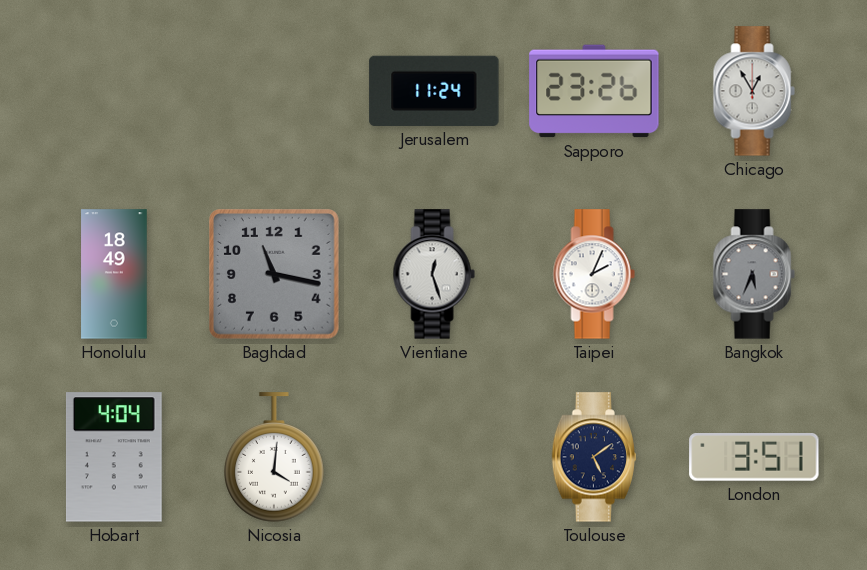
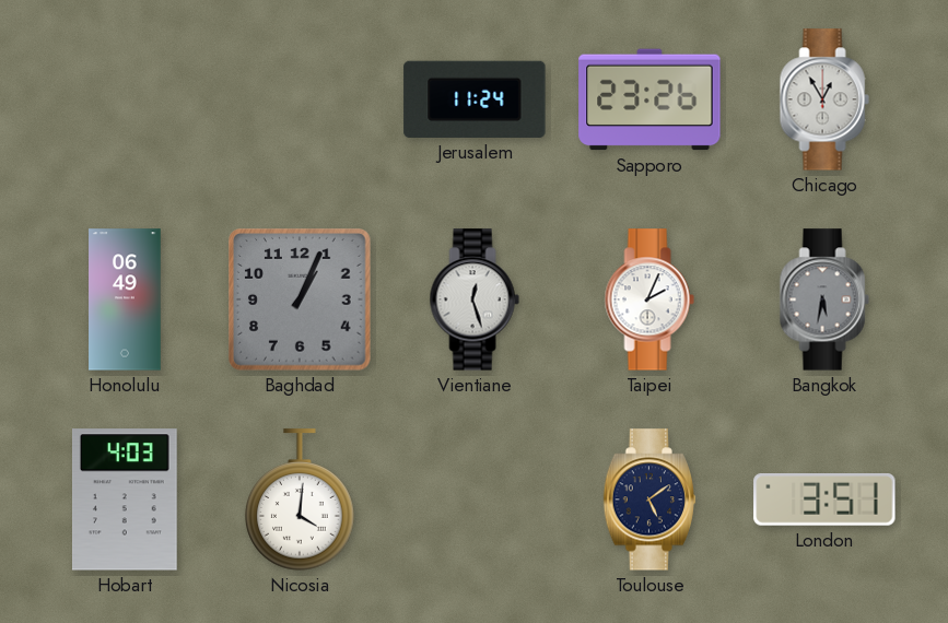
Honolulu: 18:49 -> 06:49
Baghdad: 11:17 -> 1:04
Bangkok: 5:34 -> 5:32
Hobart: 4:04 -> 4:03
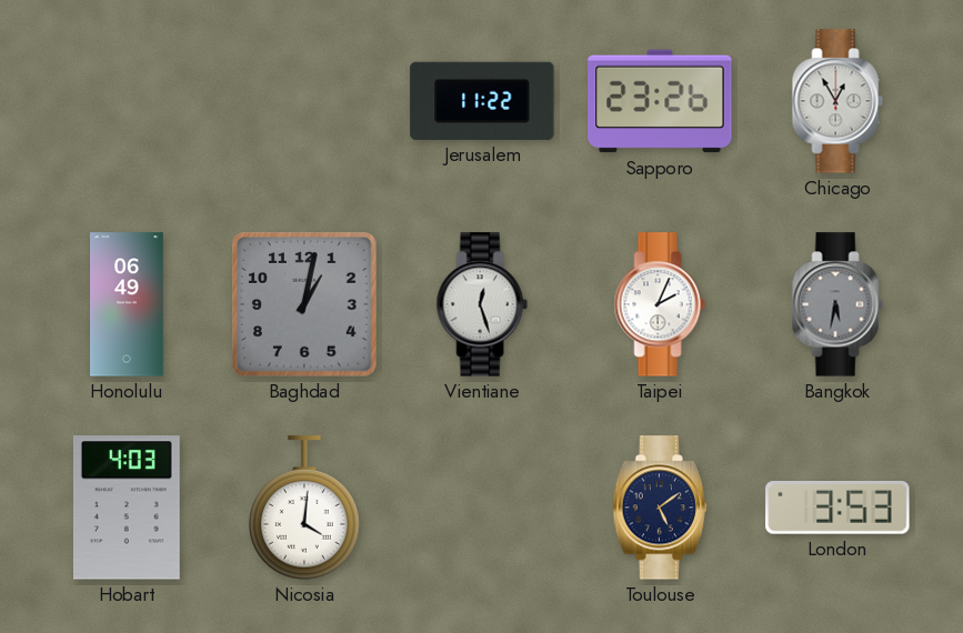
Jerusalem: 11:24 -> 11:22
Baghdad: 1:04 -> 1:02
London: 3:51 -> 3:53
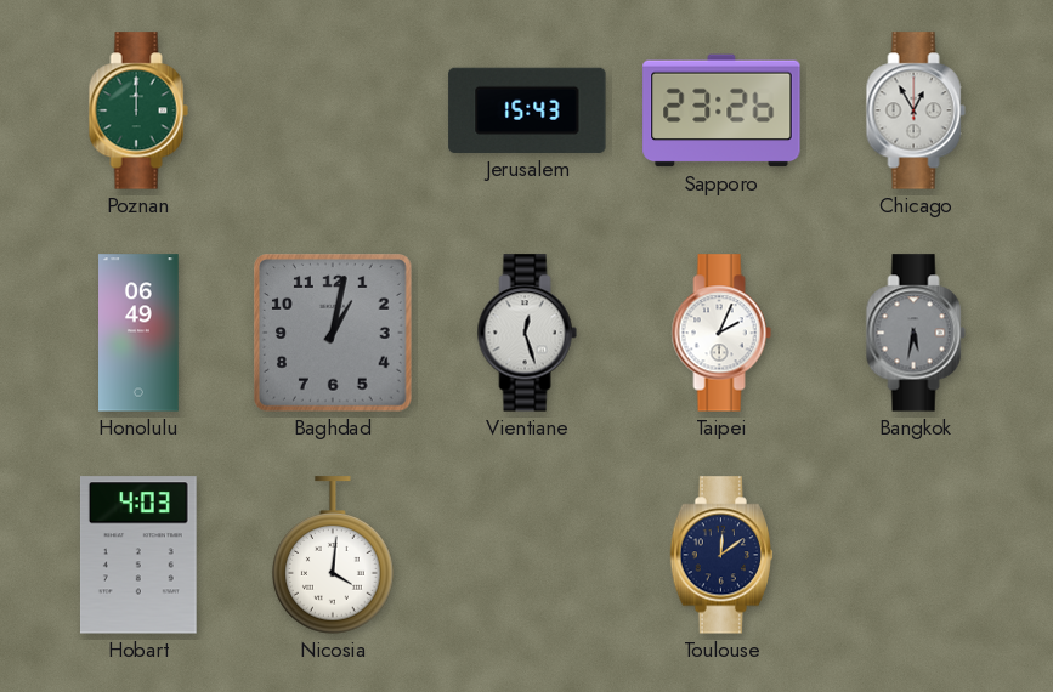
Poznan: none -> 12:00
Jerusalem: 11:22 -> 15:43
Toulouse: 5:09 -> 12:09
London: 3:53 -> none
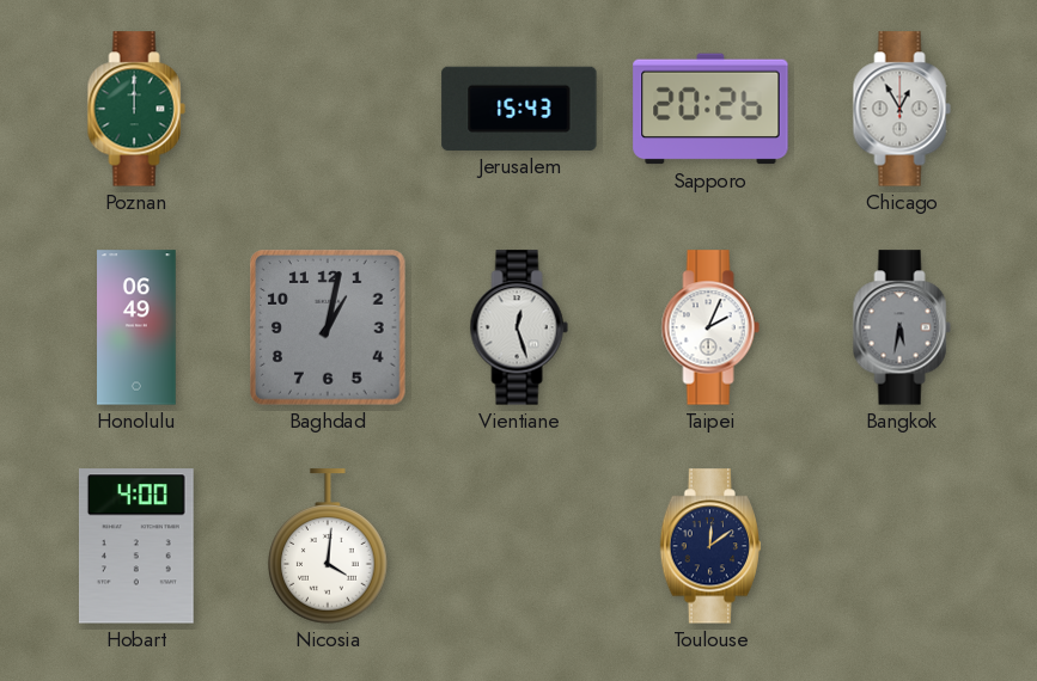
Sapporo: 23:26 -> 20:26
Hobart: 4:03 -> 4:00
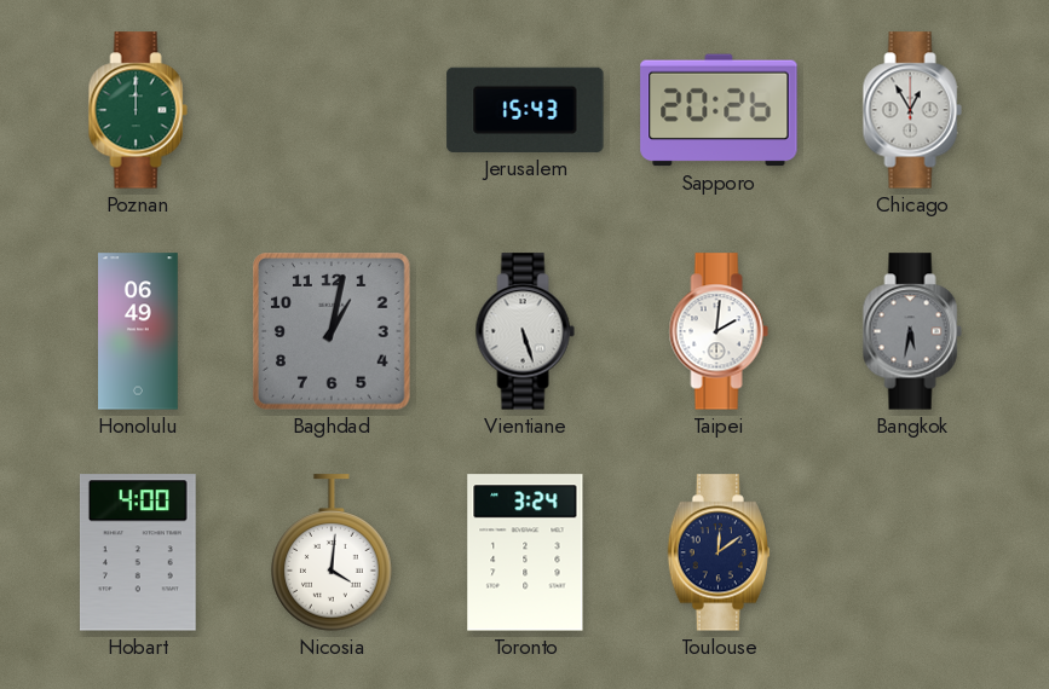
Vientiane: 12:27 -> 5:27
Taipei: 2:04 -> 2:01
Toronto: none -> 3:24
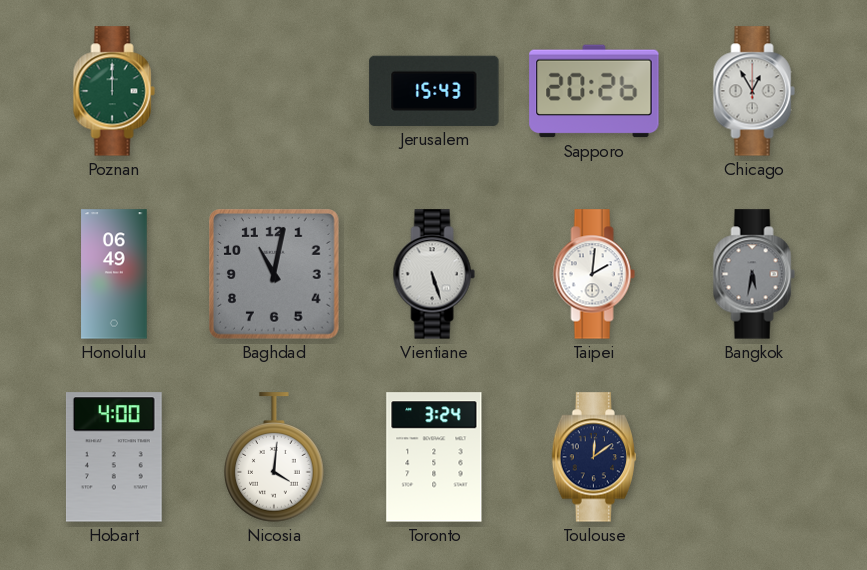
Baghdad: 1:02 -> 11:02
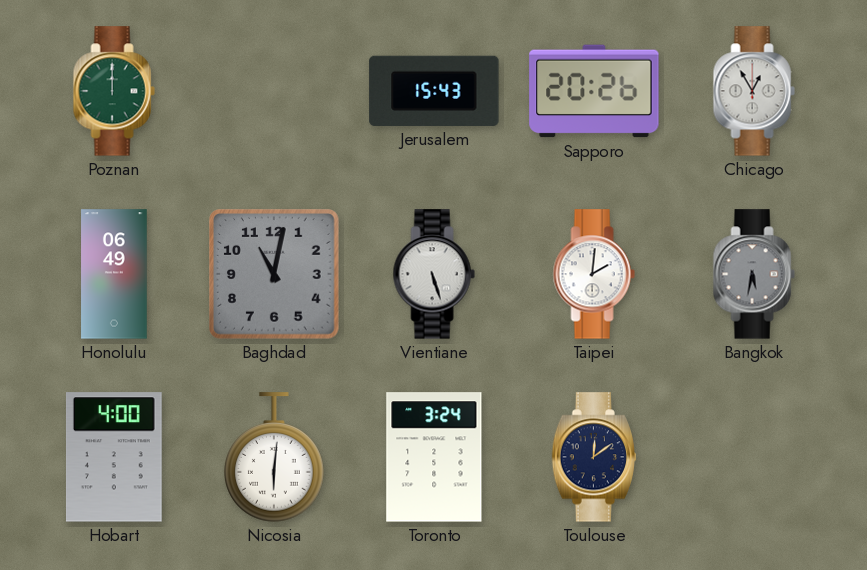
Nicosia: 4:01 -> 6:01
